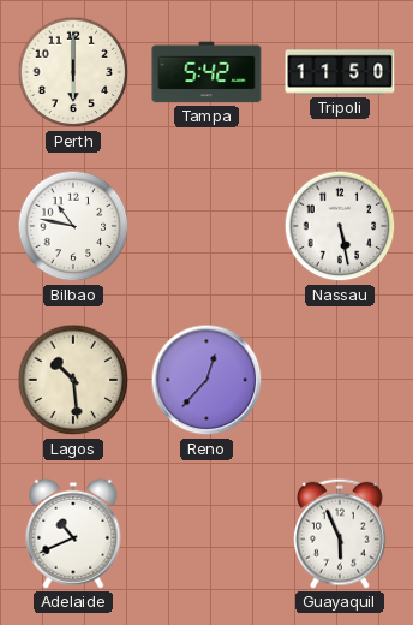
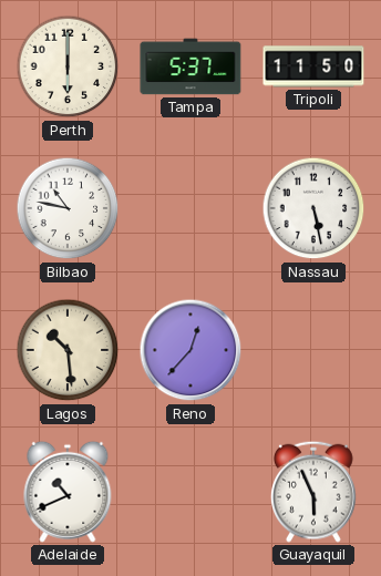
Tampa: 5:42 -> 5:37
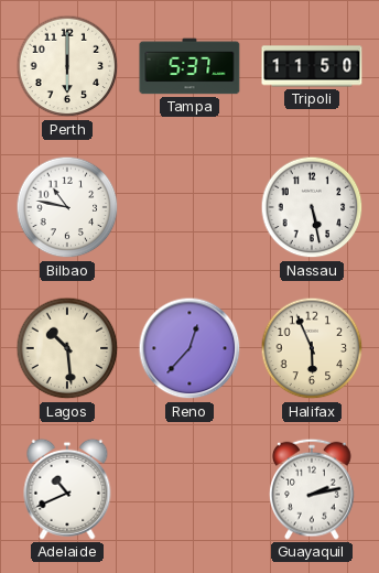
Halifax: none -> 5:56
Guayaquil: 5:56 -> 2:13
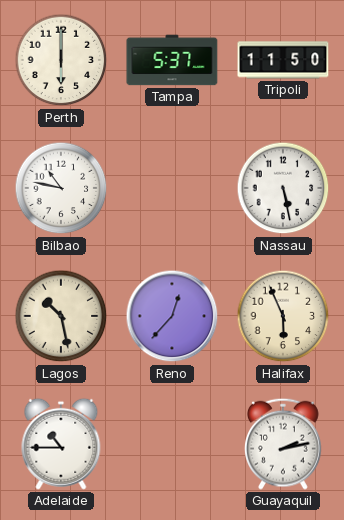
Lagos: 10:29 -> 10:28
Adelaide: 10:41 -> 10:45
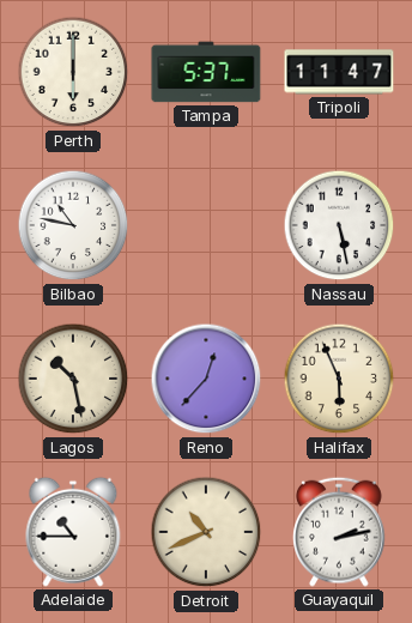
Tripoli: 11:50 -> 11:47
Detroit: none -> 10:41
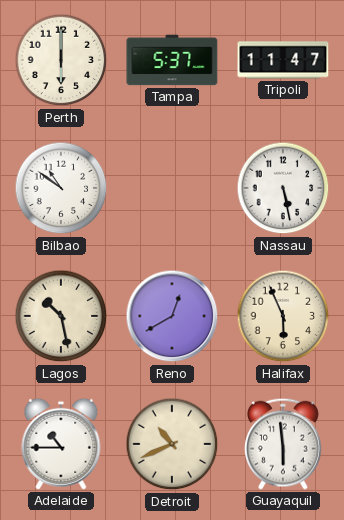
Bilbao: 10:47 -> 10:51
Reno: 12:37 -> 12:40
Guayaquil: 2:13 -> 5:59
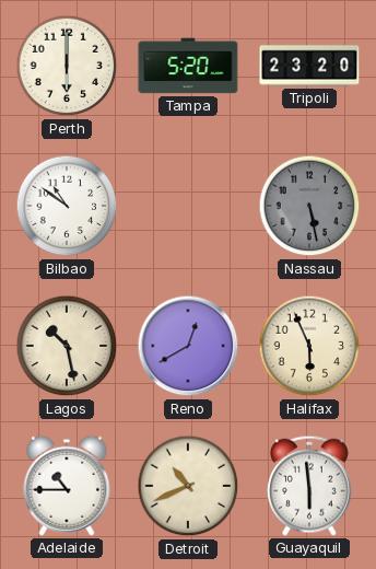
Tampa: 5:37 -> 5:20
Tripoli: 11:47 -> 23:20
Nassau dial: white -> grey
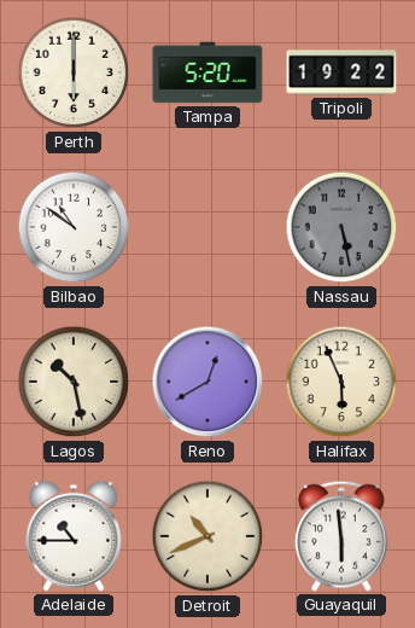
Tripoli: 23:20 -> 19:22
